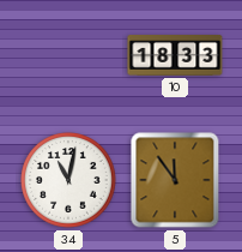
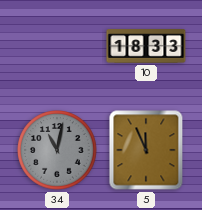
34 dial: white -> grey
5: 11:54 -> 11:56
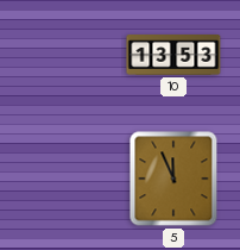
10: 18:33 -> 13:53
34: 11:02 -> none
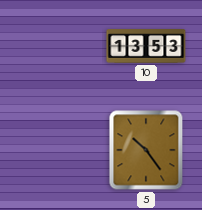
5: 11:56 -> 10:24
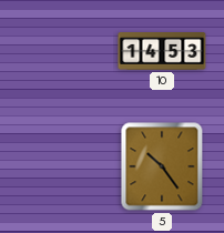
10: 13:53 -> 14:53
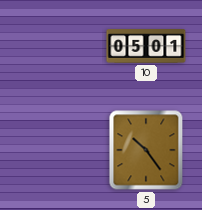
10: 14:53 -> 05:01
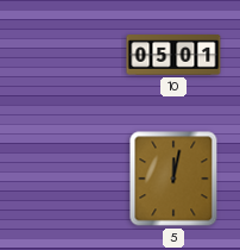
5: 10:24 -> 12:02
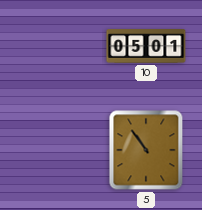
5: 12:02 -> 10:54
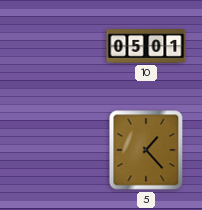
5: 10:54 -> 1:23
